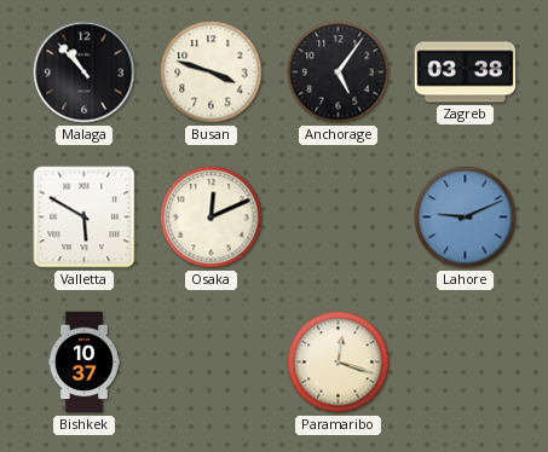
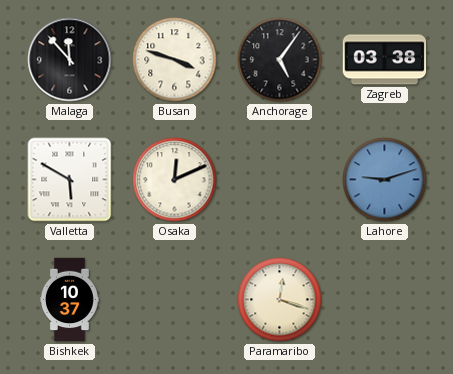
Malaga: 10:53 -> 11:53
Lahore: 9:11 -> 9:12
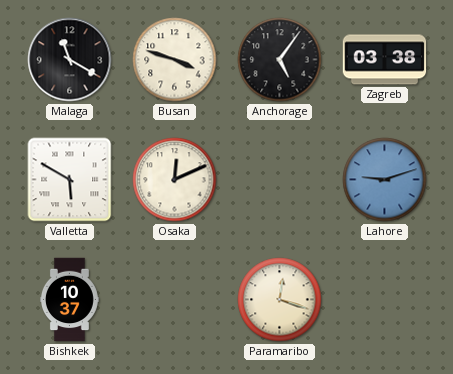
Malaga: 11:53 -> 11:20
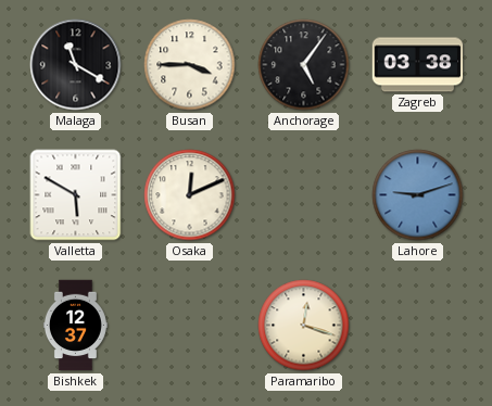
Busan: 3:48 -> 3:45
Bishkek: 10:37 -> 12:37
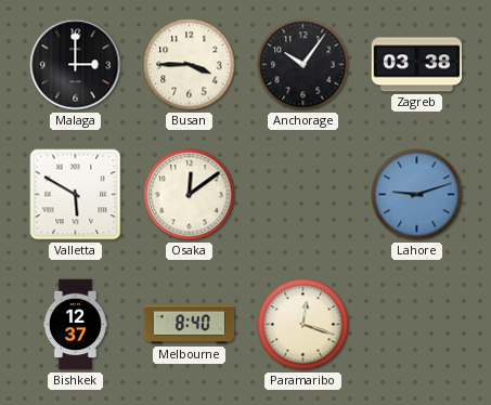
Malaga: 11:20 -> 3:00
Anchorage: 5:06 -> 10:06
Osaka: 12:11 -> 12:09
Melbourne: none -> 8:40
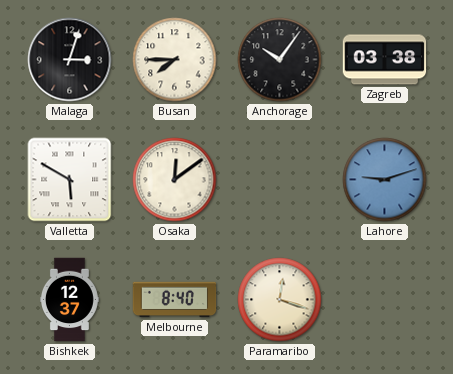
Malaga: 3:00 -> 3:03
Busan: 3:45 -> 7:45
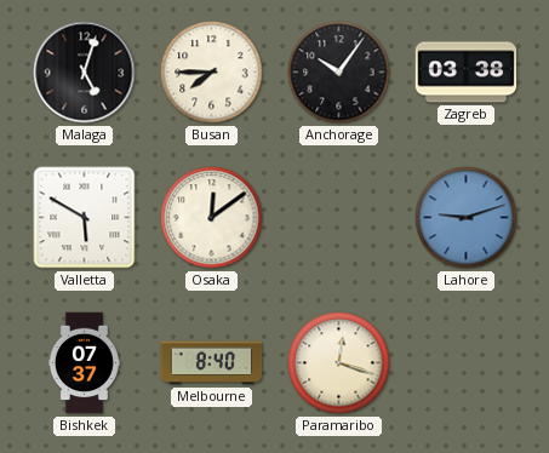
Malaga: 3:03 -> 5:03
Bishkek: 12:37 -> 07:37
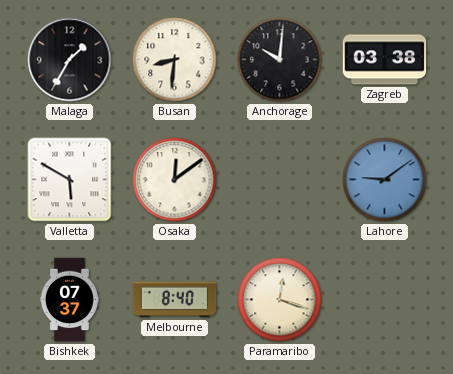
Malaga: 5:03 -> 1:35
Busan: 7:45 -> 8:31
Anchorage: 10:06 -> 10:01
Lahore: 9:12 -> 9:09
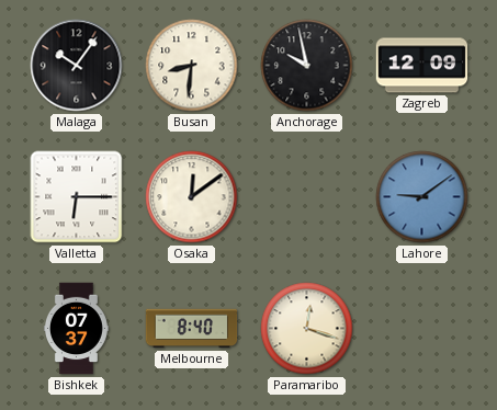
Malaga: 1:35 -> 10:06
Anchorage: 10:01 -> 9:58
Zagreb: 03:38 -> 12:09
Valletta: 5:50 -> 6:15
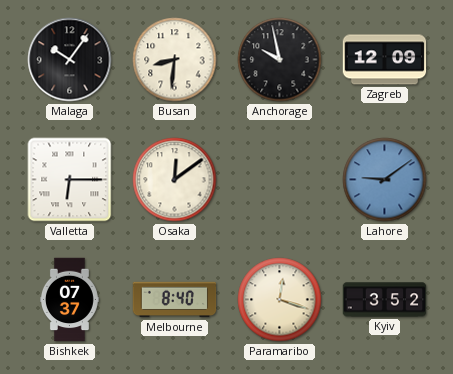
Kyiv: none -> 3:52
